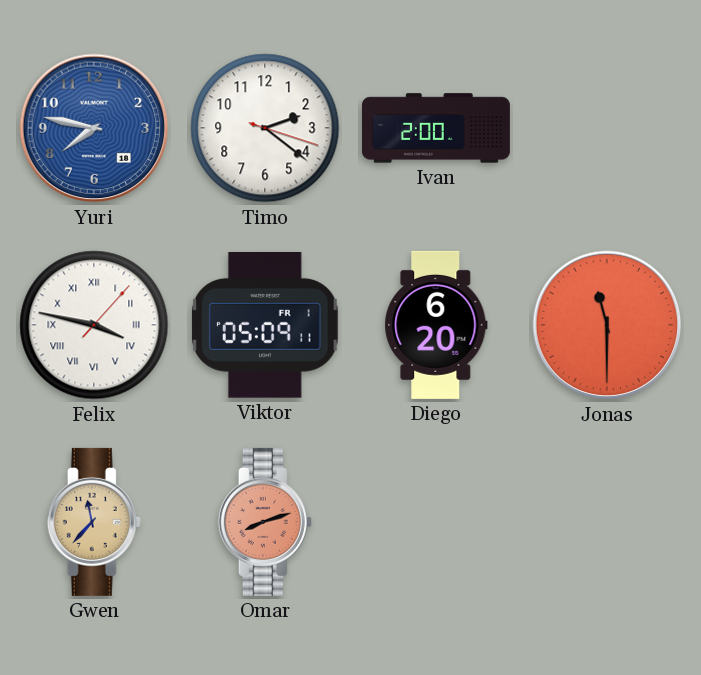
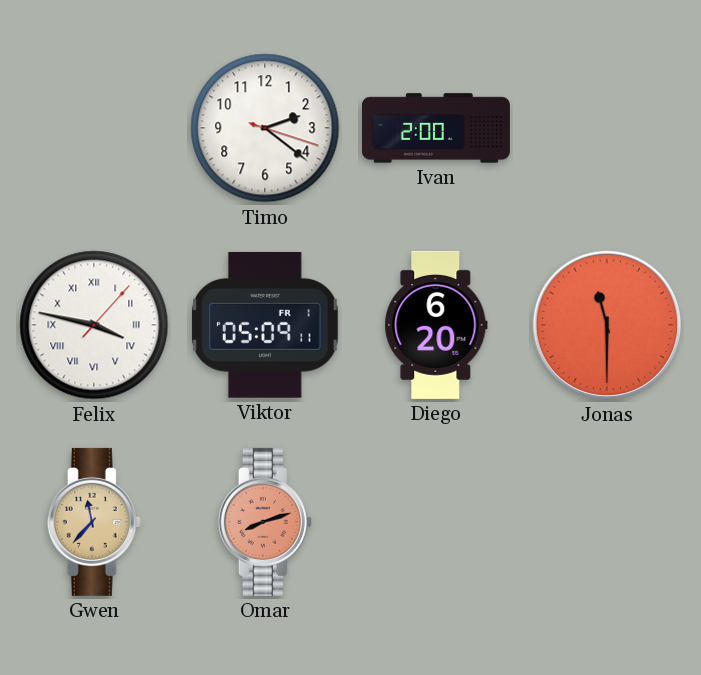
Yuri: 7:47 -> none
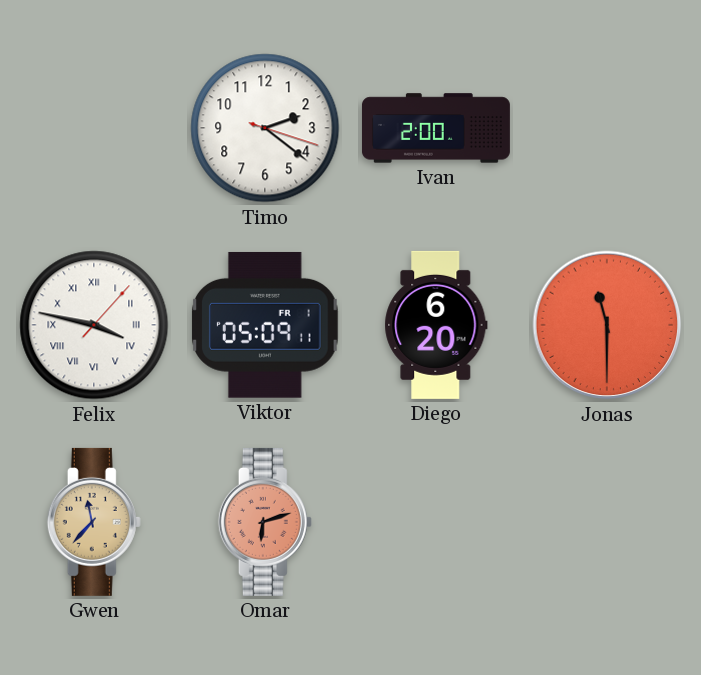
Omar: 8:12 -> 6:12
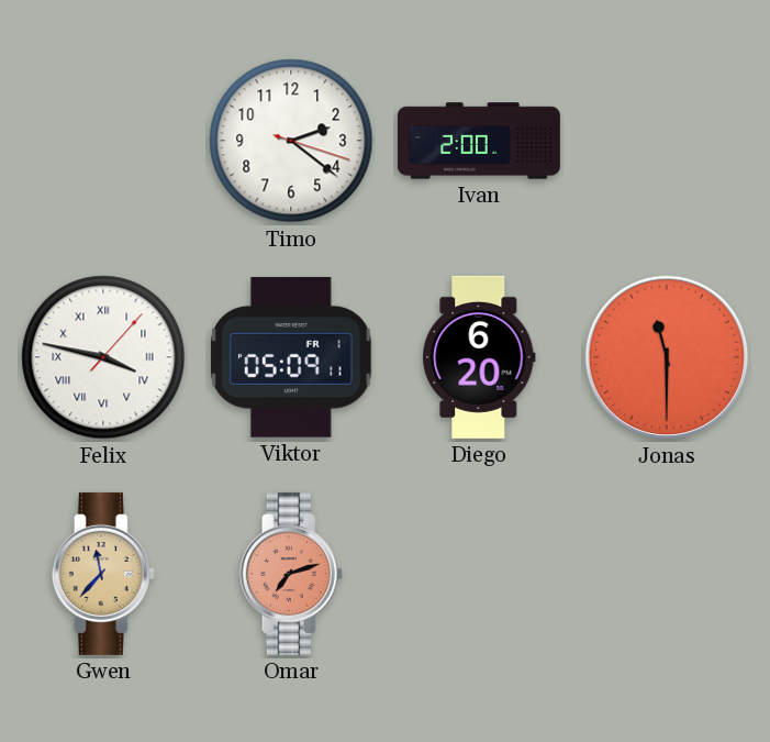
Omar: 6:12 -> 7:12
